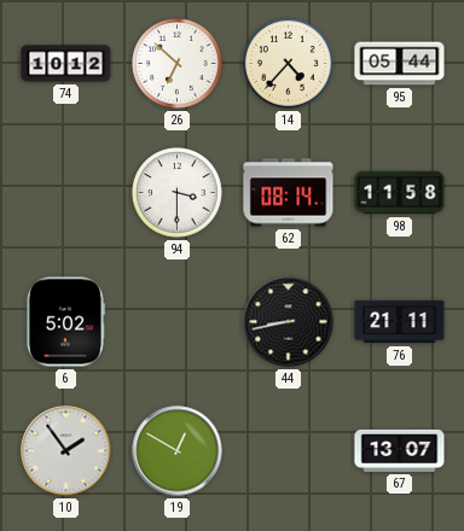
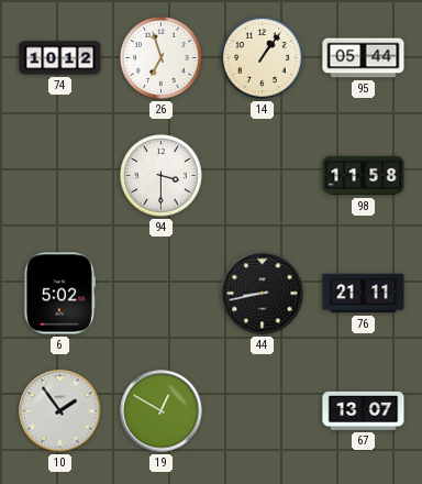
26: 6:52 -> 6:57
14: 4:37 -> 1:06
62: 08:14 -> none
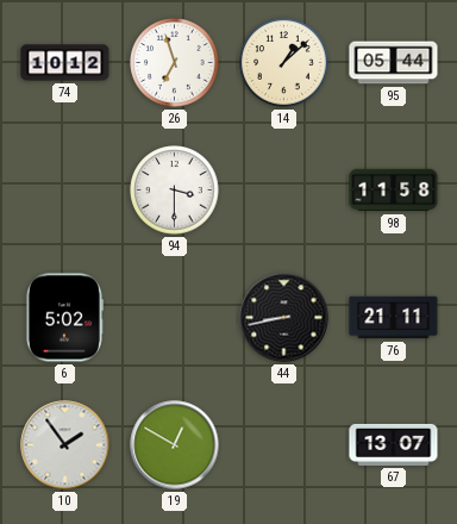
14: 1:06 -> 1:08
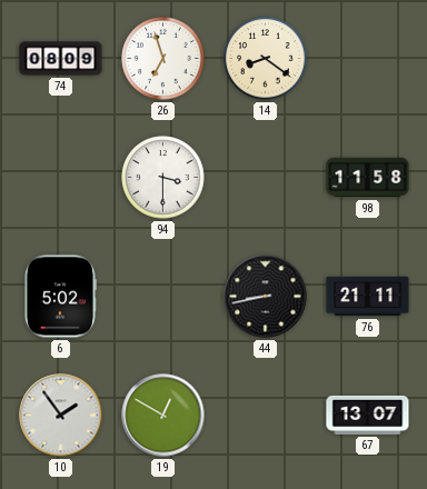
74: 10:12 -> 08:09
14: 1:08 -> 8:21
95: 05:44 -> none
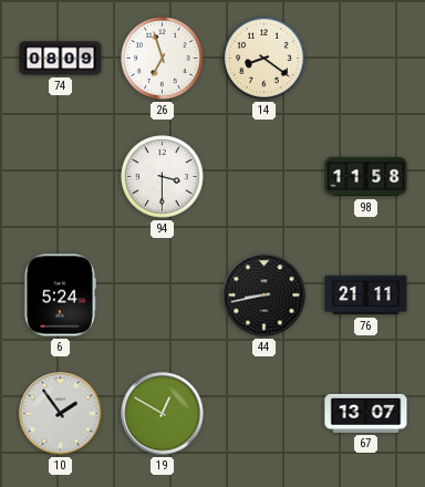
6: 5:02 -> 5:24
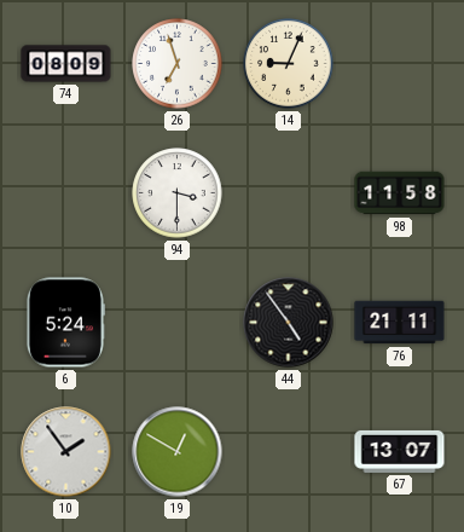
14: 8:21 -> 9:04
44: 8:43 -> 4:54
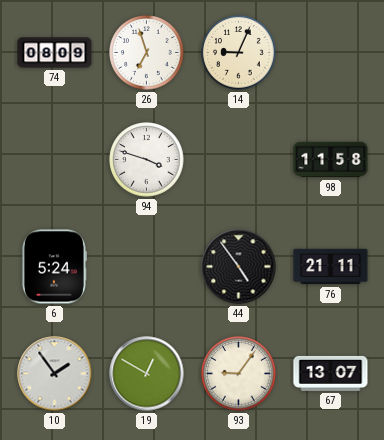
94: 3:30 -> 3:48
93: none -> 9:06
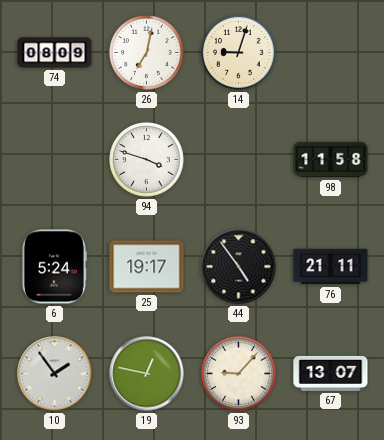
26: 6:57 -> 7:02
14: 9:04 -> 9:03
25: none -> 19:17
19: 12:50 -> 12:47
93: 9:06 -> 9:07
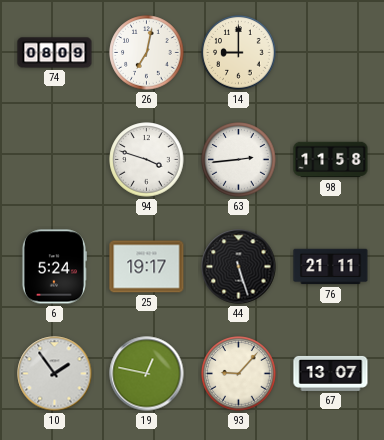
14: 9:03 -> 9:00
63: none -> 2:44
44: 4:54 -> 5:27
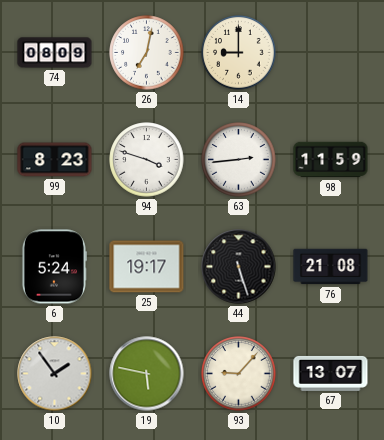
99: none -> 8:23
98: 11:58 -> 11:59
76: 21:11 -> 21:08
19: 12:47 -> 5:47
